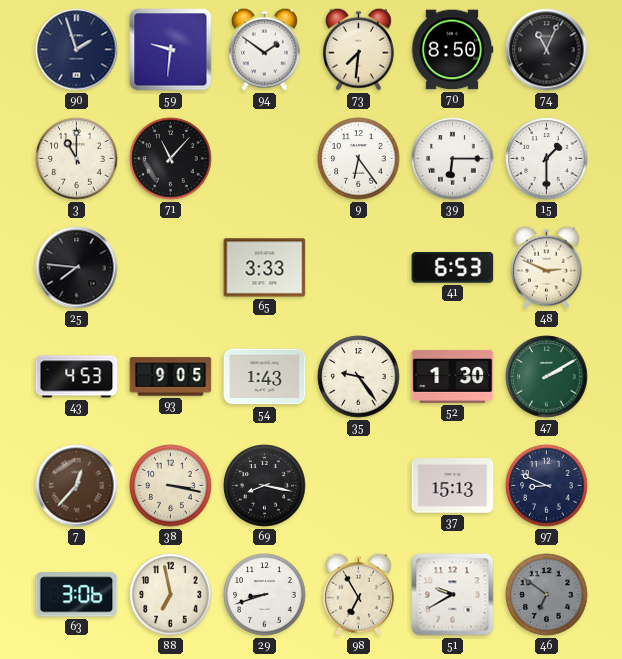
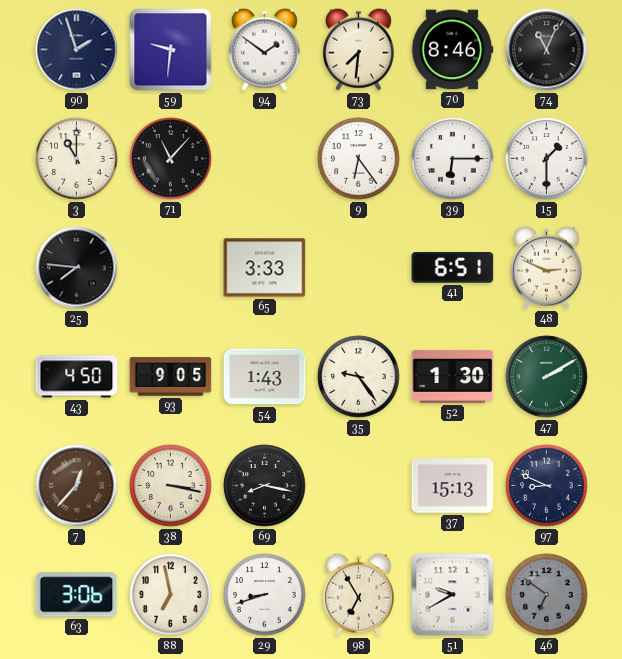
70: 8:50 -> 8:46
41: 6:53 -> 6:51
43: 4:53 -> 4:50
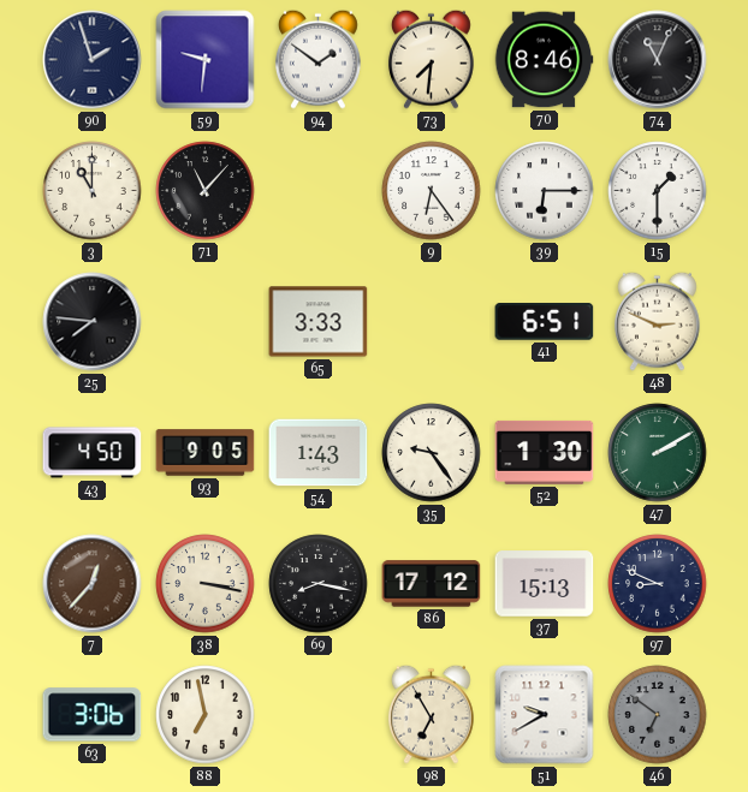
86: none -> 17:12
29: 8:42 -> none
